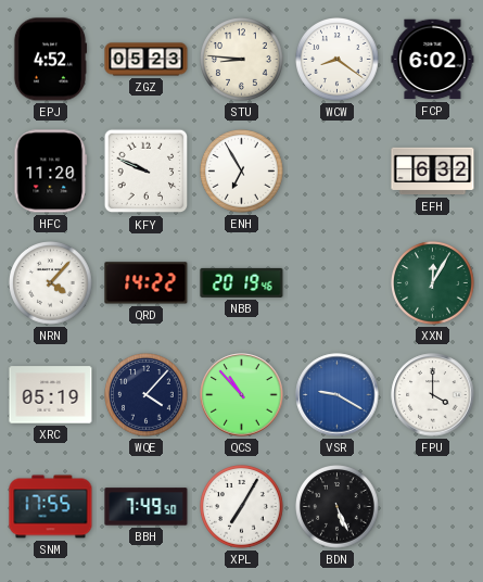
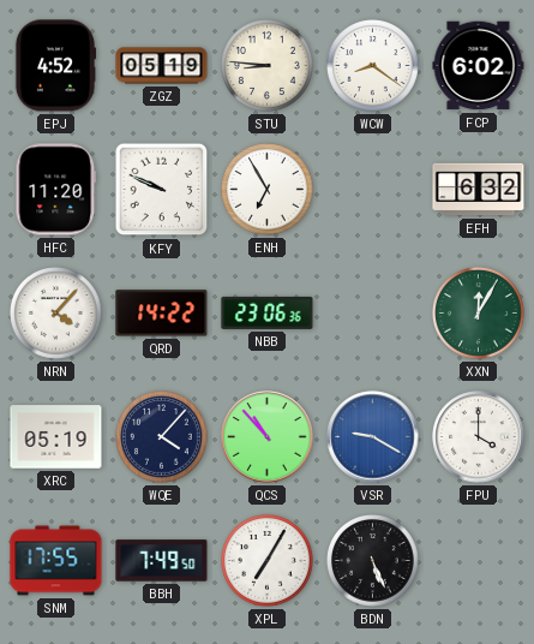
ZGZ: 05:23 -> 05:19
NBB: 20:19 -> 23:06
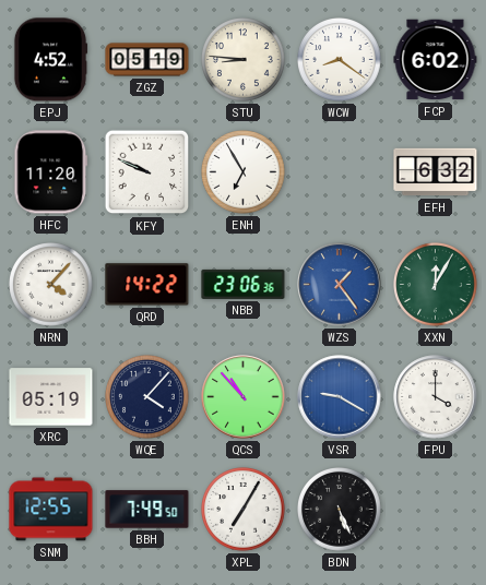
WZS: none -> 1:24
SNM: 17:55 -> 12:55
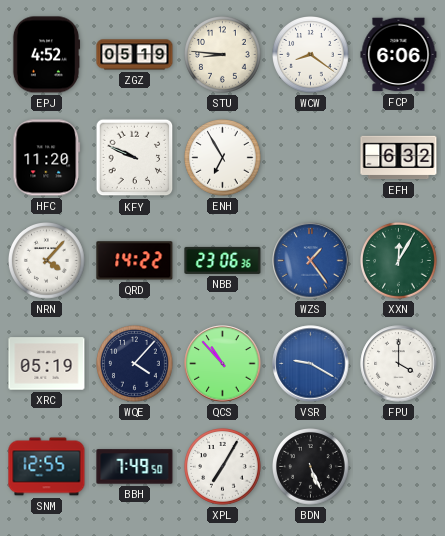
FCP: 6:02 -> 6:06
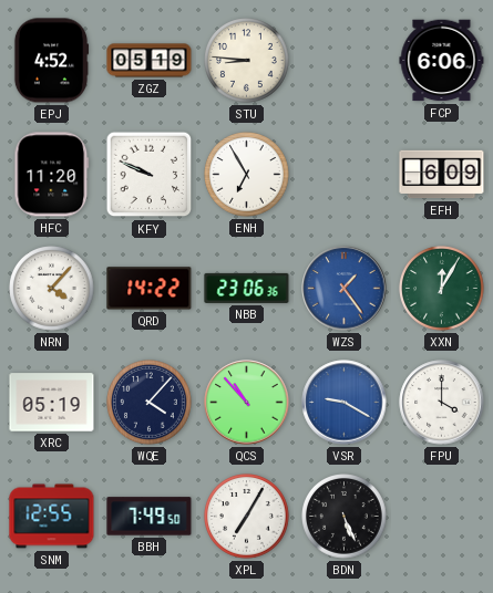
WCW: 8:21 -> none
EFH: 6:32 -> 6:09
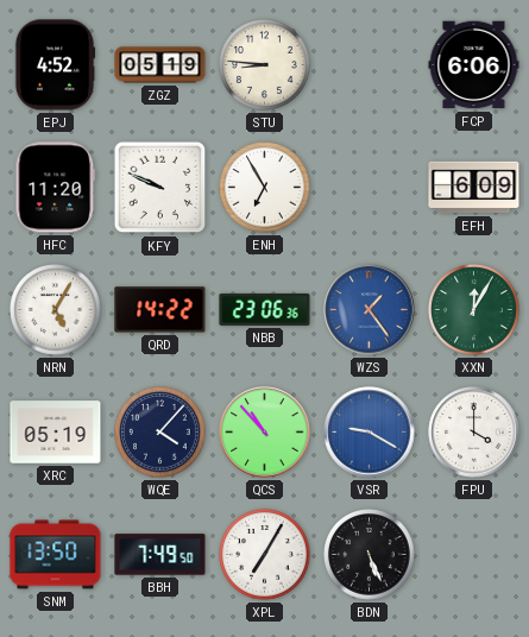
NRN: 4:07 -> 5:05
SNM: 12:55 -> 13:50
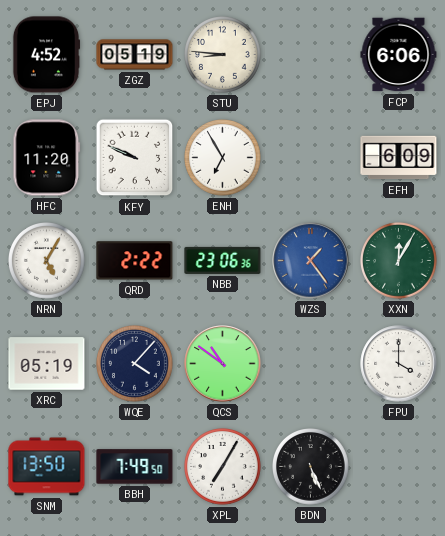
QRD: 14:22 -> 2:22
QCS: 10:53 -> 10:51
VSR: 9:20 -> none
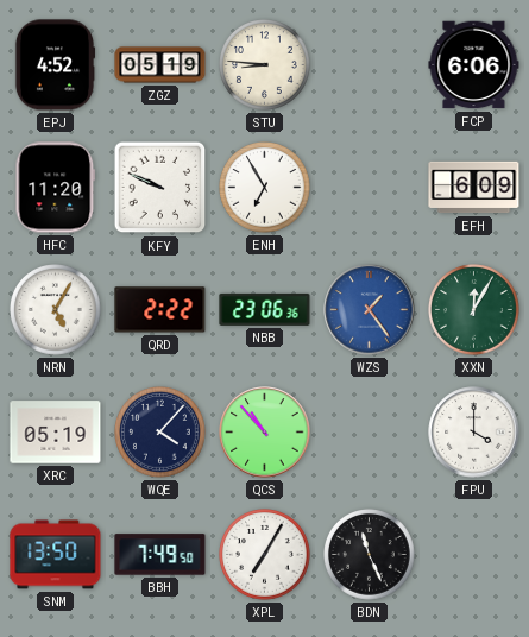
QCS: 10:51 -> 10:53
BDN: 5:26 -> 11:26
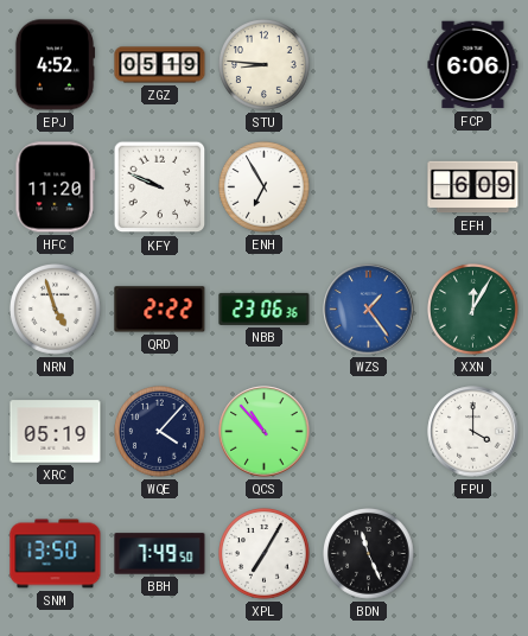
NRN: 5:05 -> 4:57
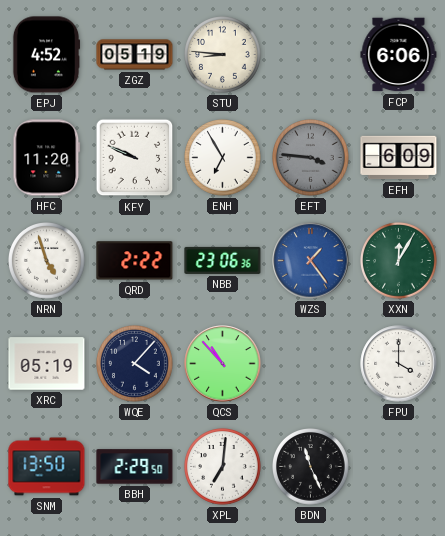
EFT: none -> 3:46
BBH: 7:49 -> 2:29
XPL: 7:05 -> 7:01
